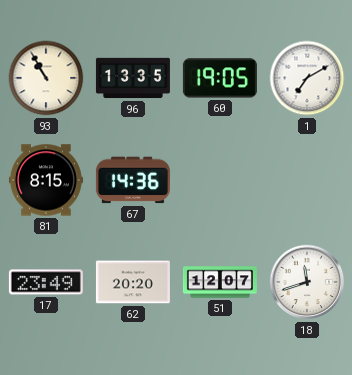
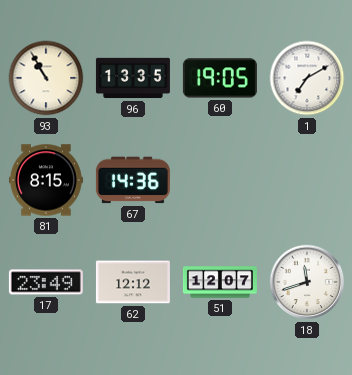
62: 20:20 -> 12:12
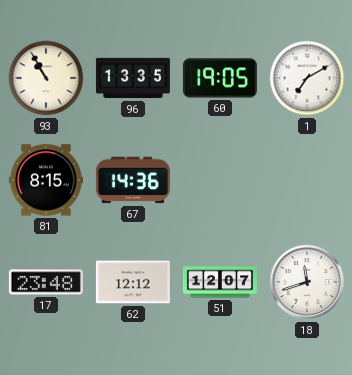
17: 23:49 -> 23:48
